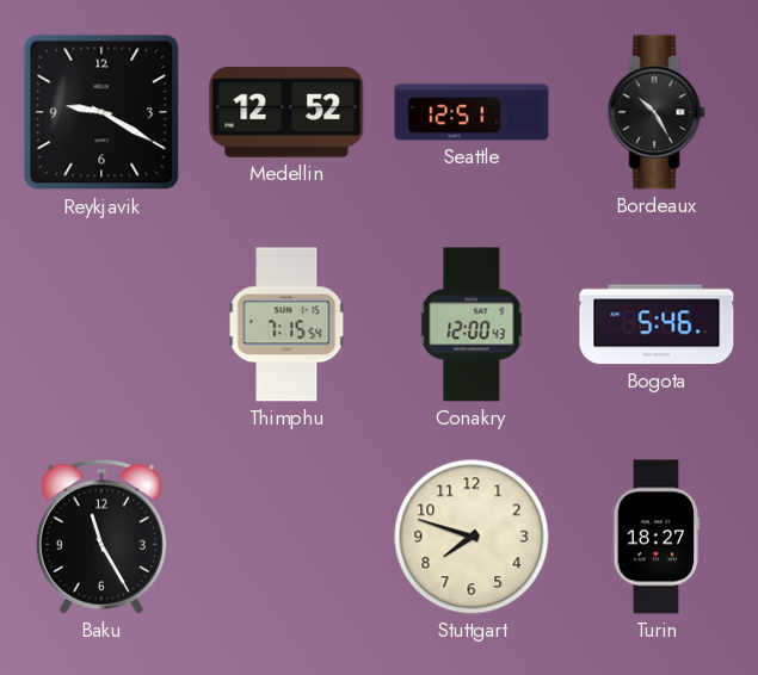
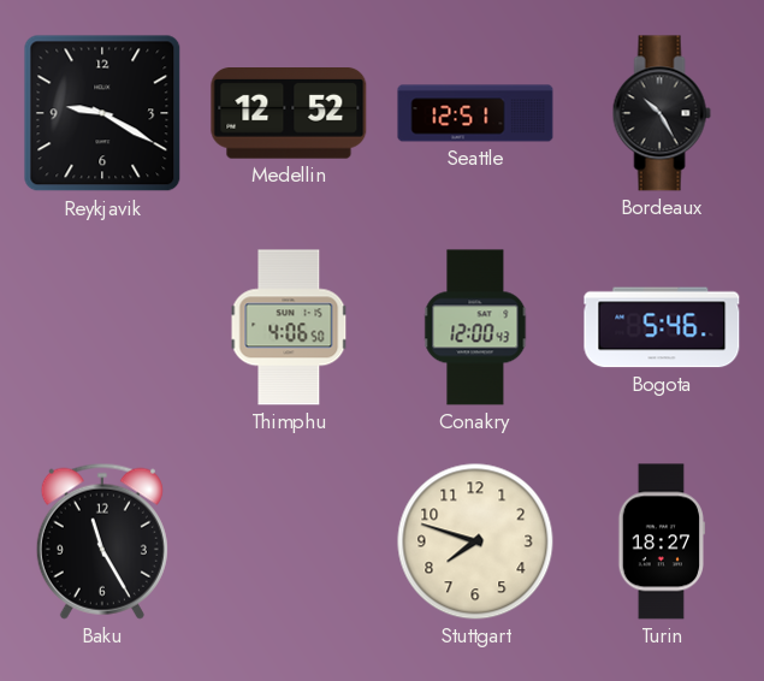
Thimphu: 7:15 -> 4:06
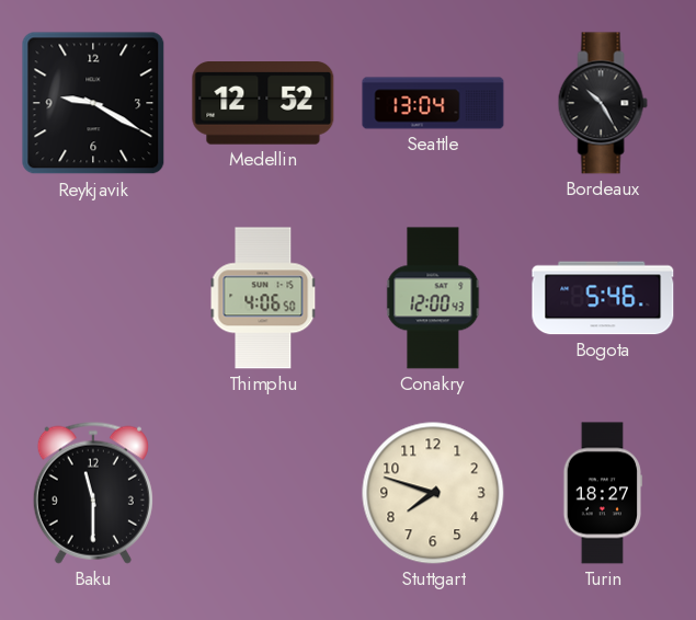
Seattle: 12:51 -> 13:04
Baku: 11:25 -> 11:30
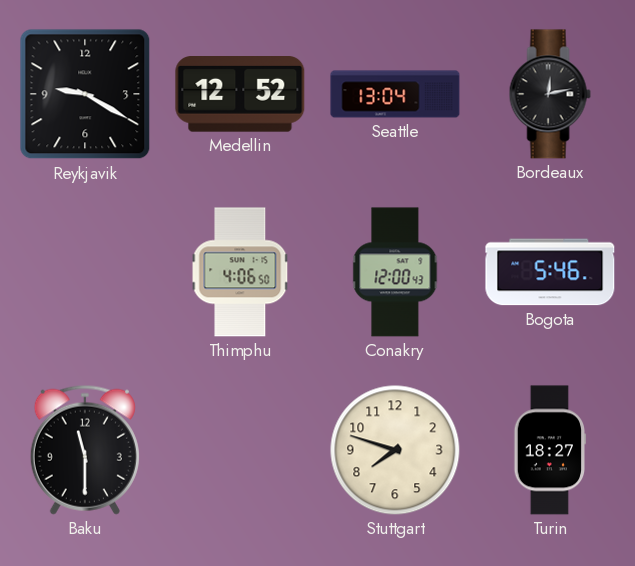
Bordeaux: 10:25 -> 12:13
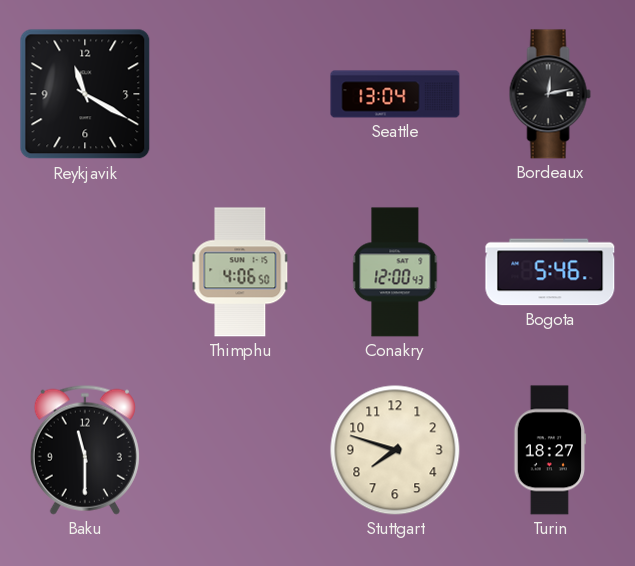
Reykjavik: 9:20 -> 11:20
Medellin: 12:52 -> none
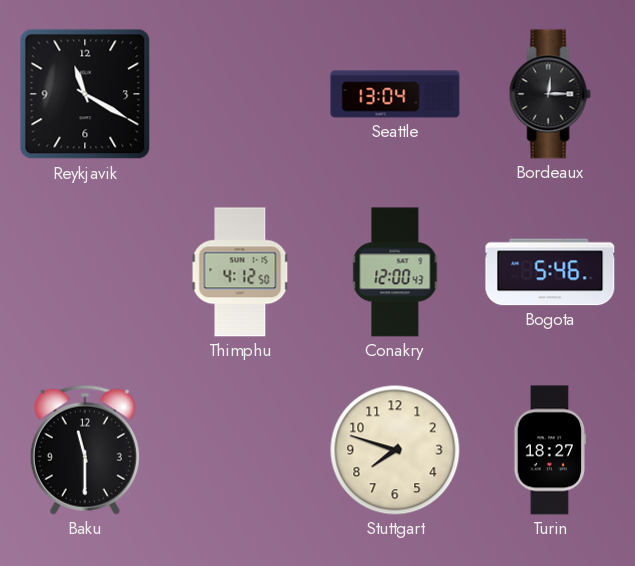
Bordeaux: 12:13 -> 12:15
Thimphu: 4:06 -> 4:12
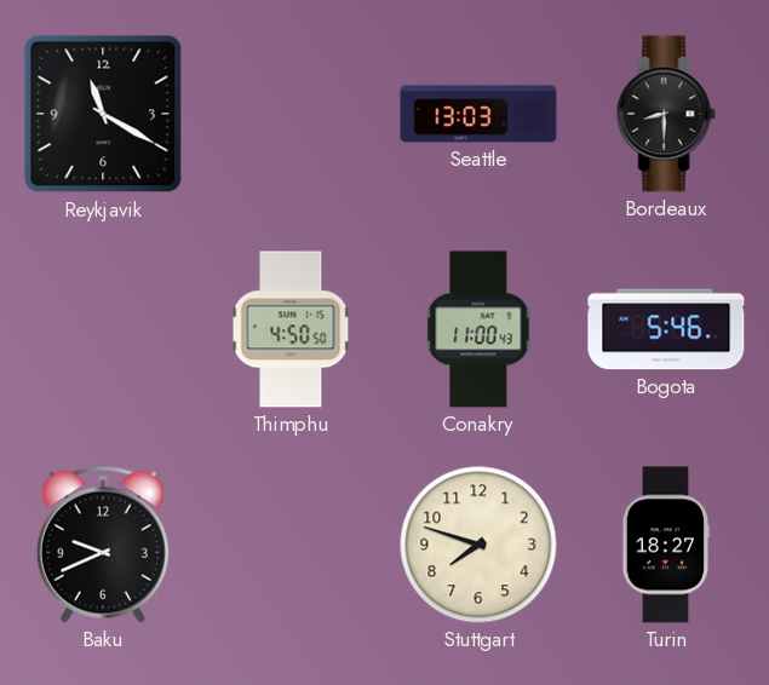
Seattle: 13:04 -> 13:03
Bordeaux: 12:15 -> 8:30
Thimphu: 4:12 -> 4:50
Conakry: 12:00 -> 11:00
Baku: 11:30 -> 9:41
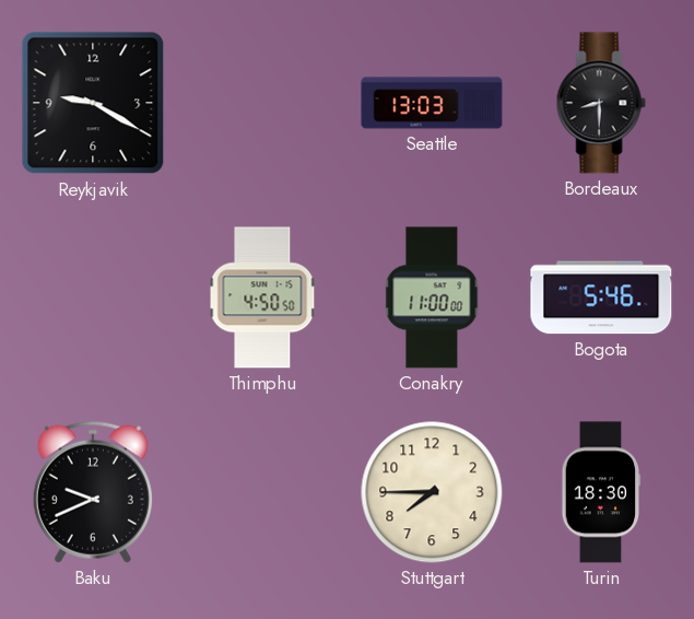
Reykjavik: 11:20 -> 9:20
Conakry: 11:00:43 -> 11:00:00
Stuttgart: 7:48 -> 7:45
Turin: 18:27 -> 18:30
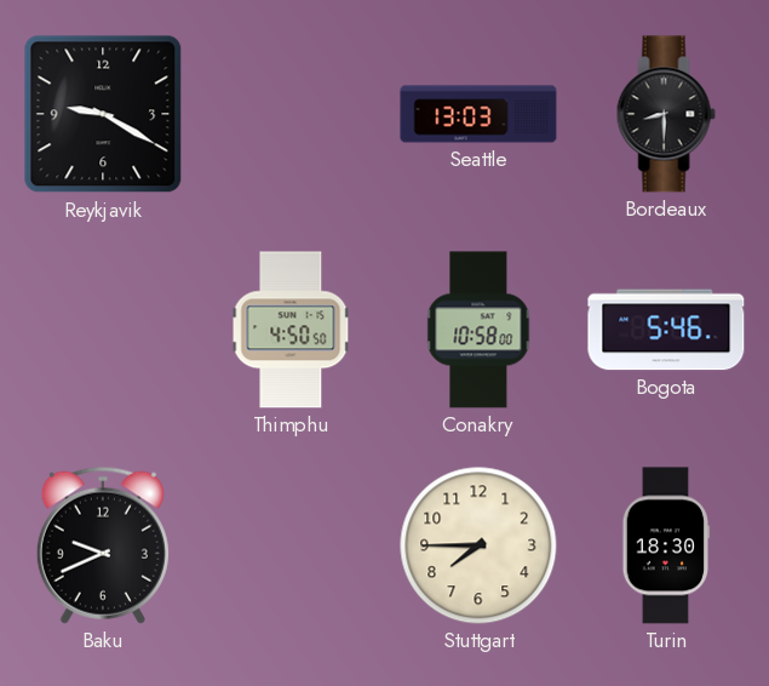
Conakry: 11:00 -> 10:58
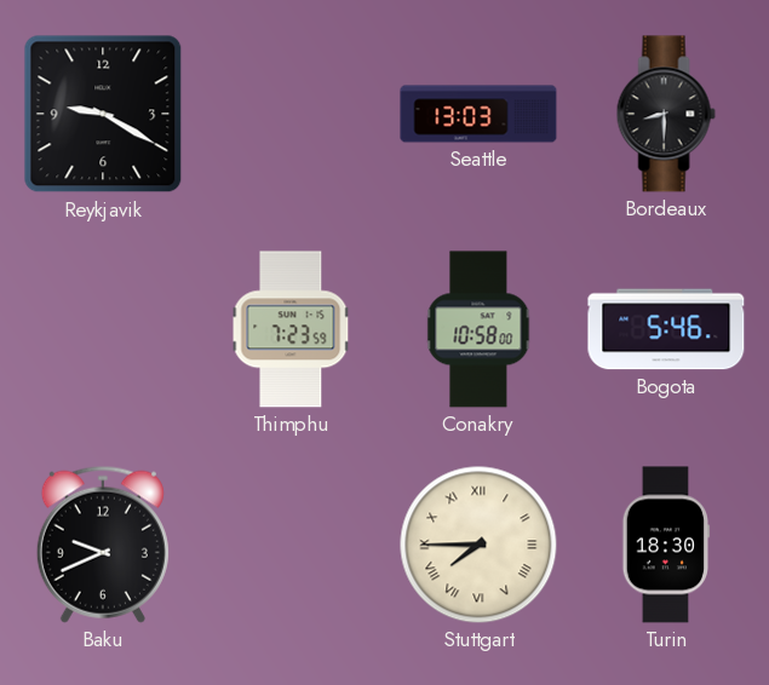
Thimphu: 4:50 -> 7:23
Stuttgart numerals: Arabic -> Roman
